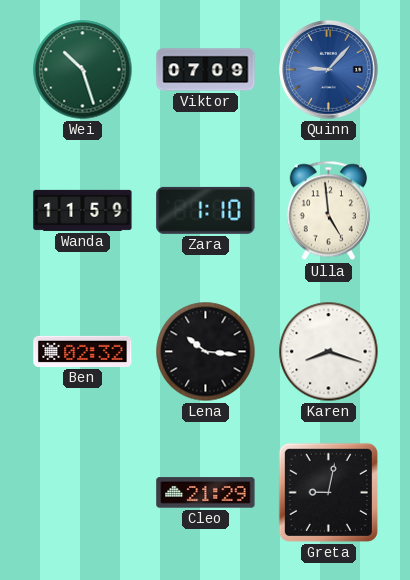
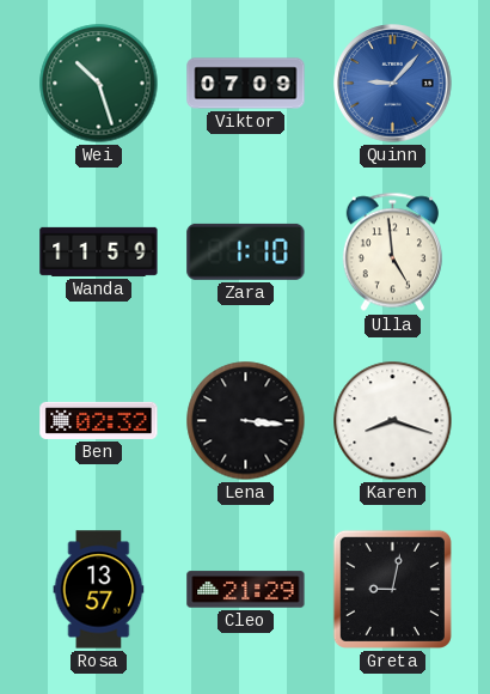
Lena: 10:16 -> 3:16
Rosa: none -> 13:57
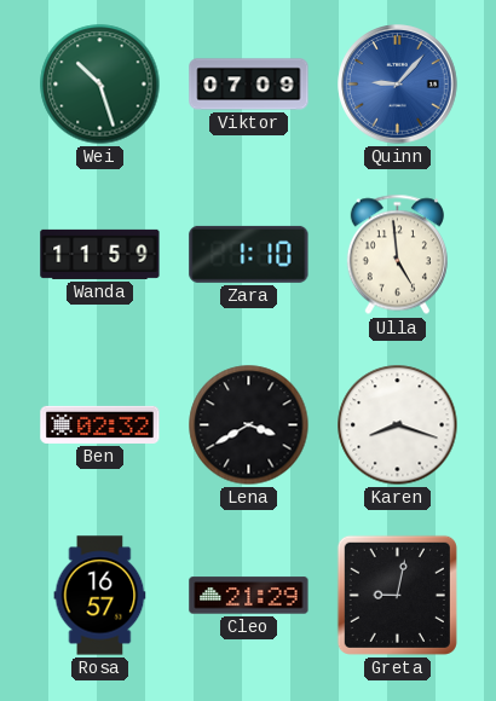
Lena: 3:16 -> 3:40
Rosa: 13:57 -> 16:57
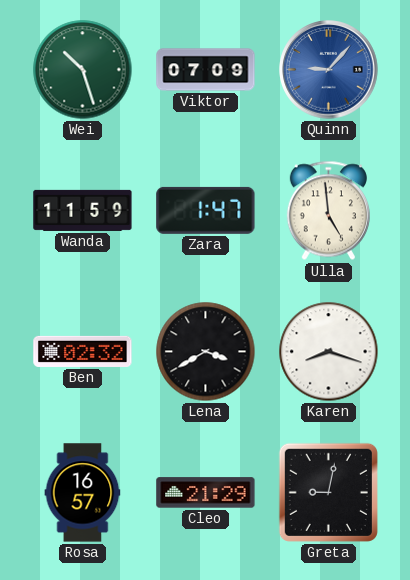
Zara: 1:10 -> 1:47
